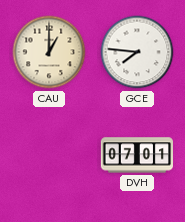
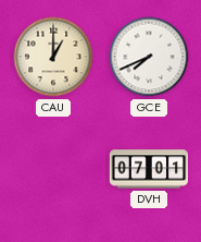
GCE: 7:46 -> 7:41
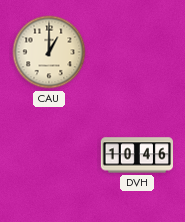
GCE: 7:41 -> none
DVH: 07:01 -> 10:46
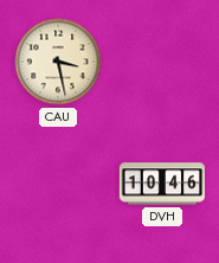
CAU: 1:00 -> 3:28
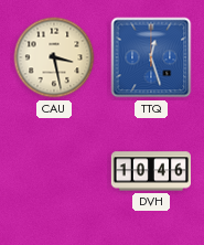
TTQ: none -> 12:27
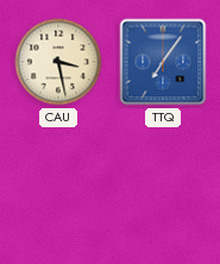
TTQ: 12:27 -> 7:06
DVH: 10:46 -> none
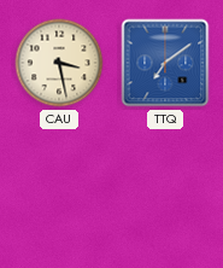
TTQ: 7:06 -> 7:09
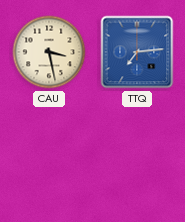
TTQ: 7:09 -> 7:14
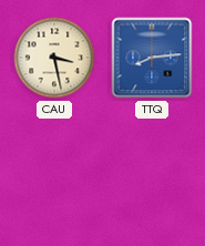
TTQ: 7:14 -> 8:14
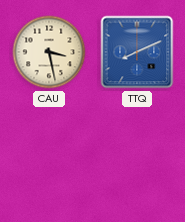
TTQ: 8:14 -> 8:11
